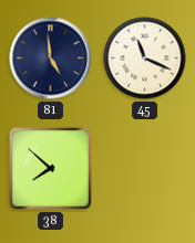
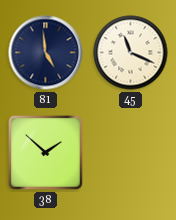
38: 7:52 -> 1:52
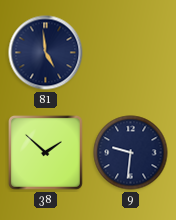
45: 11:19 -> none
9: none -> 9:31
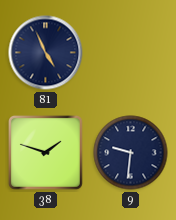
81: 4:59 -> 4:56
38: 1:52 -> 1:48
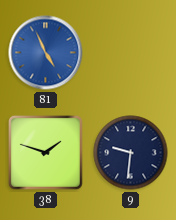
81 dial: navy -> blue
